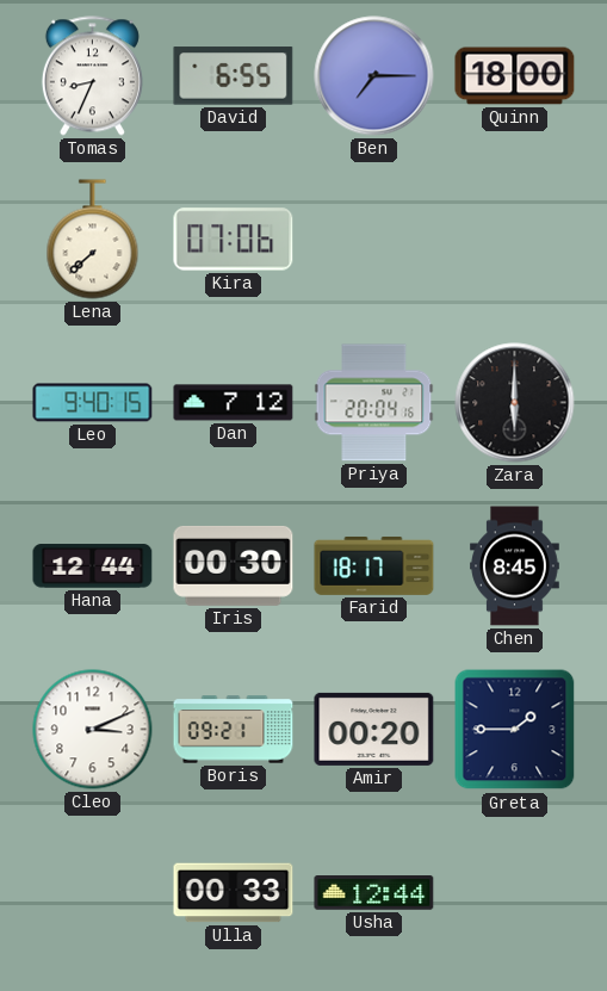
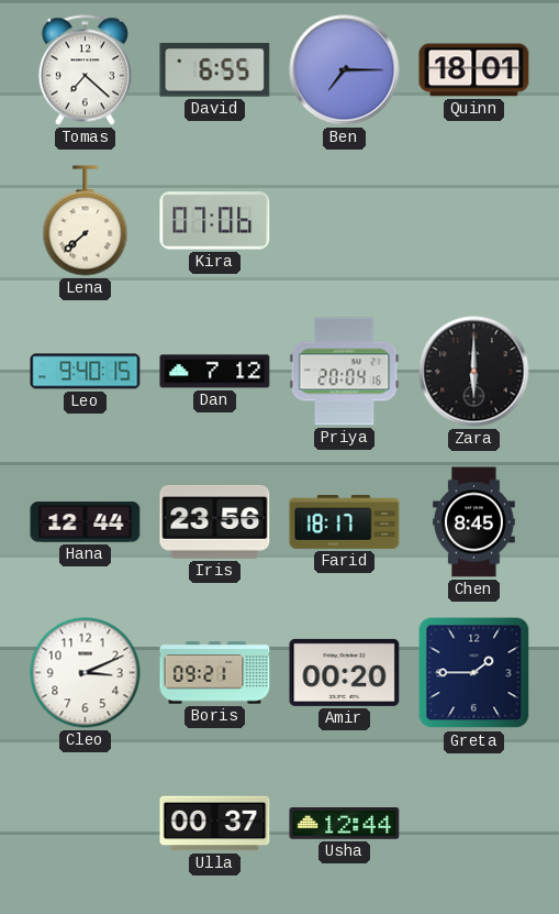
Tomas: 8:34 -> 7:22
Quinn: 18:00 -> 18:01
Iris: 00:30 -> 23:56
Ulla: 00:33 -> 00:37
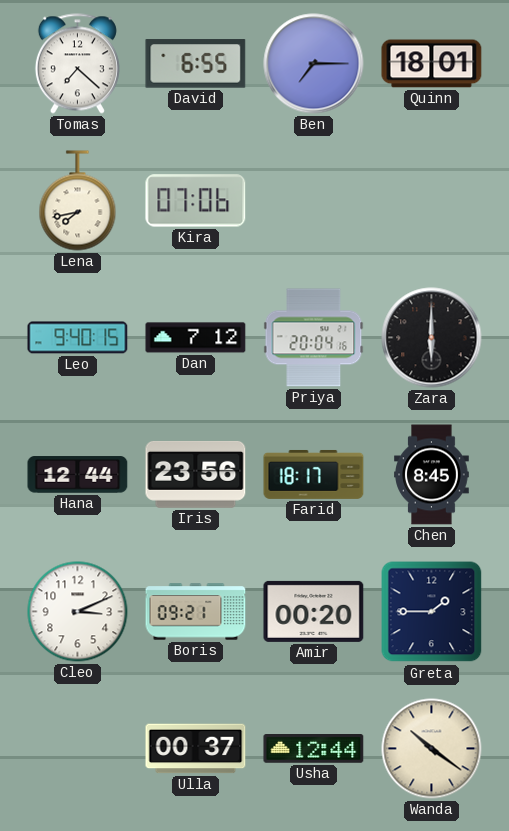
Lena: 7:38 -> 7:43
Wanda: none -> 10:21
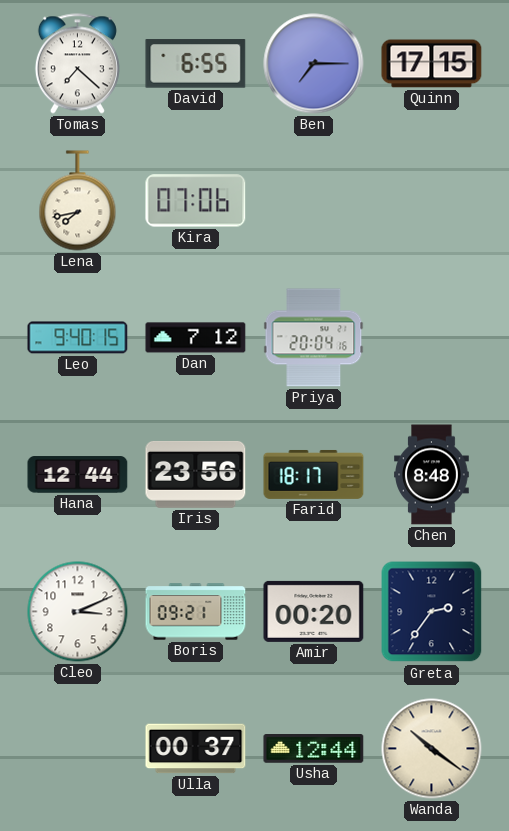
Quinn: 18:01 -> 17:15
Zara: 6:00 -> none
Chen: 8:45 -> 8:48
Greta: 1:45 -> 2:36
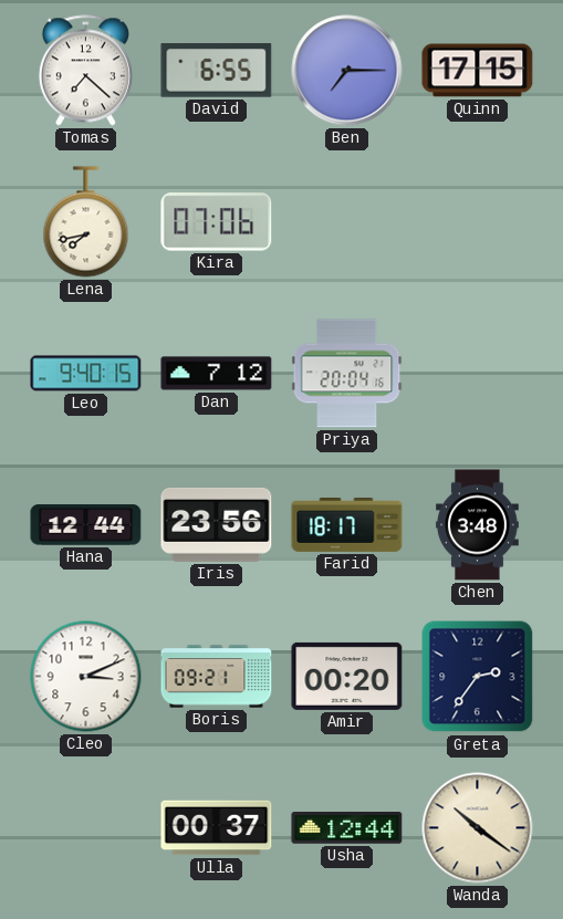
Chen: 8:48 -> 3:48
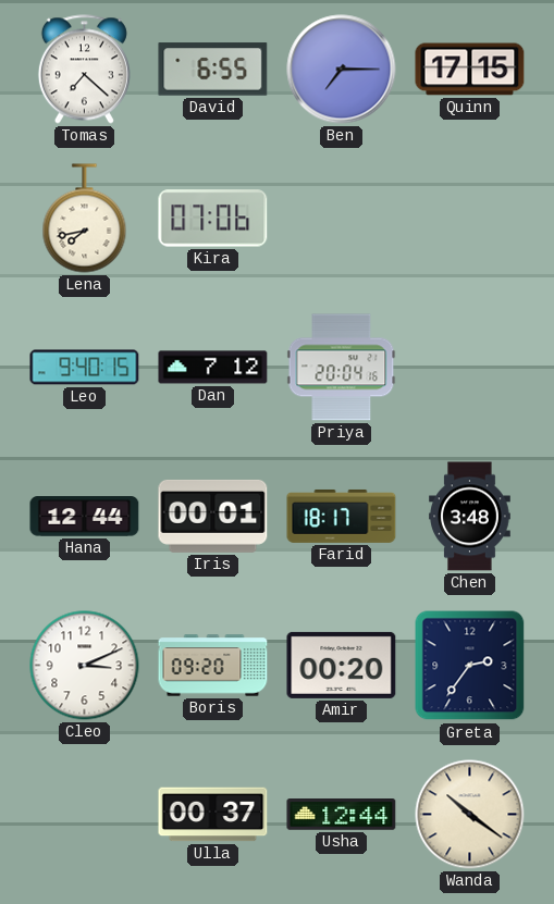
Iris: 23:56 -> 00:01
Boris: 09:21 -> 09:20
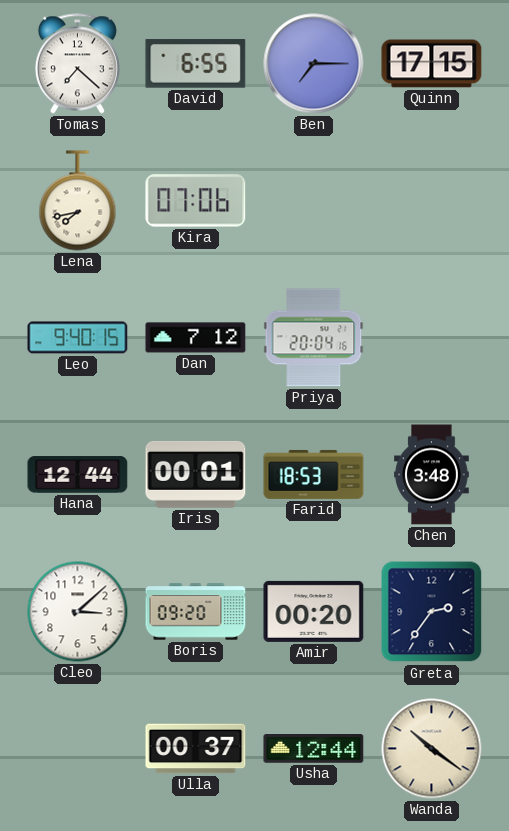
Farid: 18:17 -> 18:53
Cleo: 3:11 -> 3:08
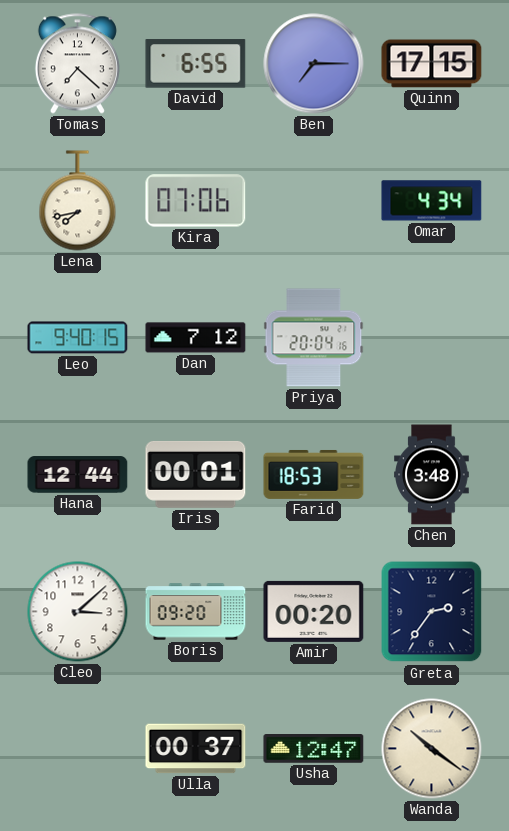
Omar: none -> 4:34
Usha: 12:44 -> 12:47
